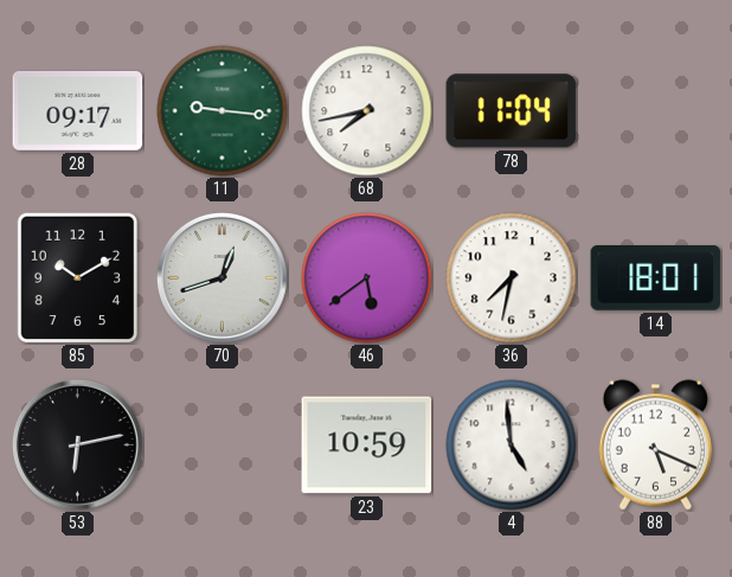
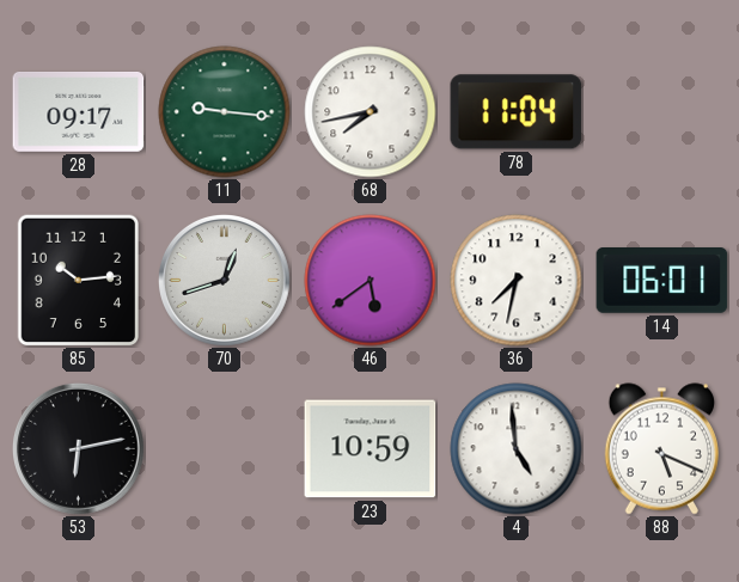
85: 10:10 -> 10:14
14: 18:01 -> 06:01
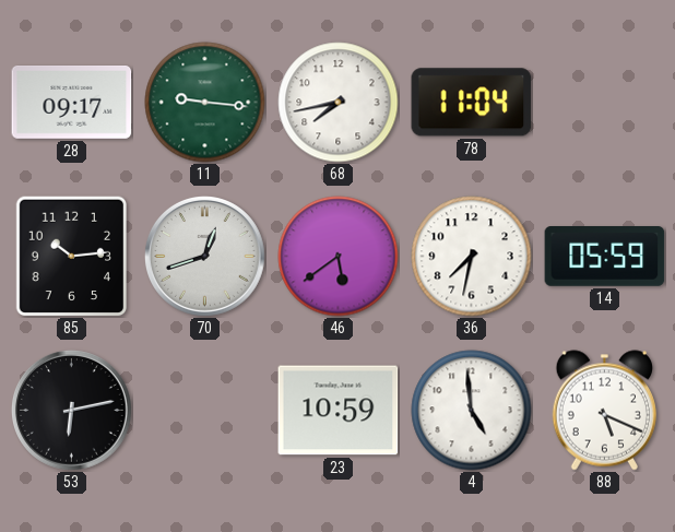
14: 06:01 -> 05:59
